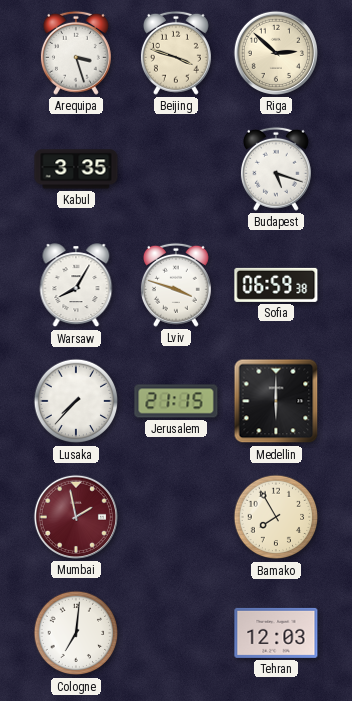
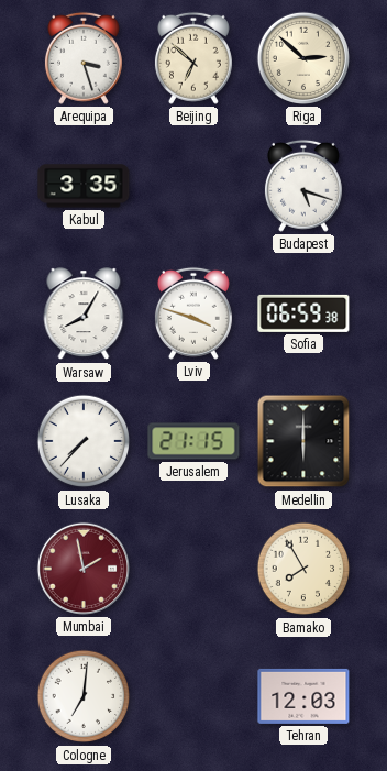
Beijing: 3:48 -> 6:52
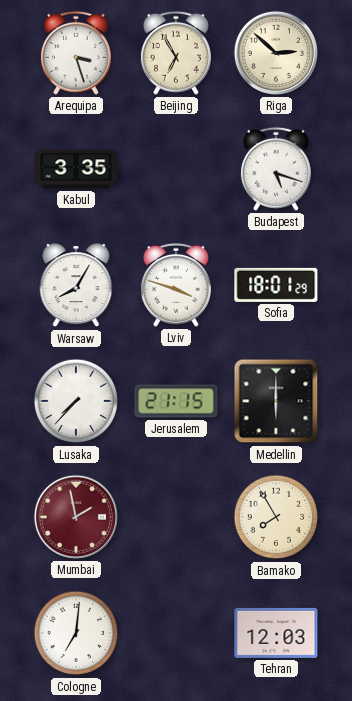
Beijing: 6:52 -> 6:55
Sofia: 06:59 -> 18:01
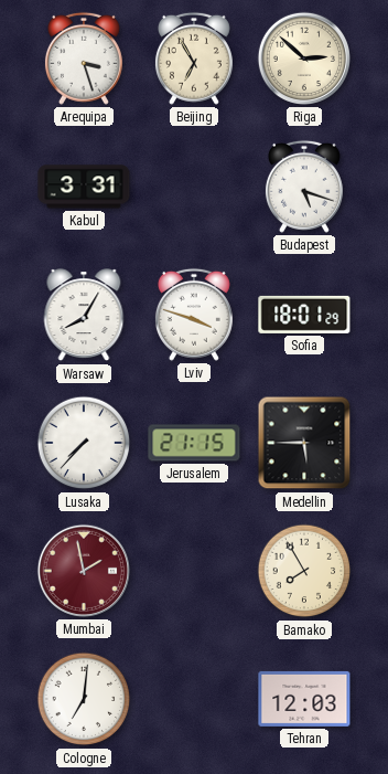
Kabul: 3:35 -> 3:31
Medellin: 6:00 -> 5:45
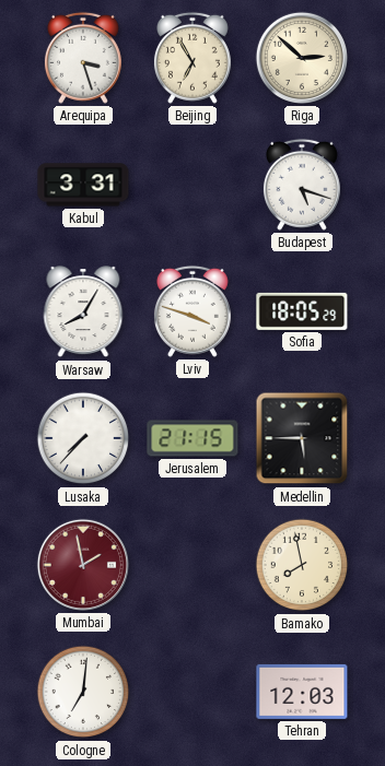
Sofia: 18:01 -> 18:05
Bamako: 7:55 -> 7:58
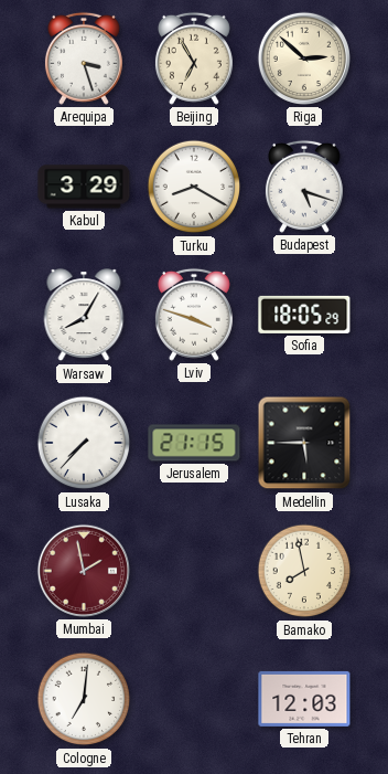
Kabul: 3:31 -> 3:29
Turku: none -> 8:20
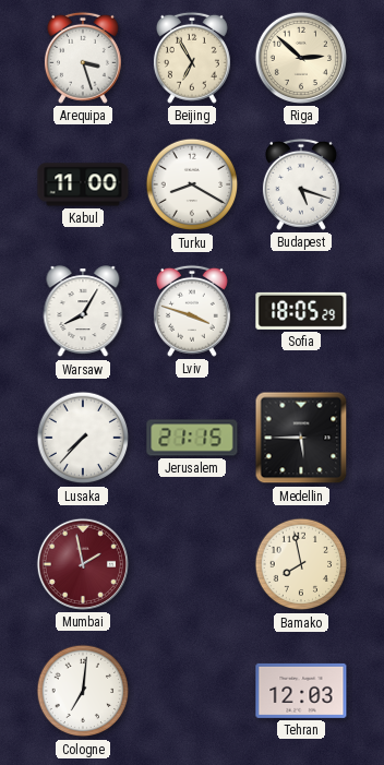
Kabul: 3:29 -> 11:00
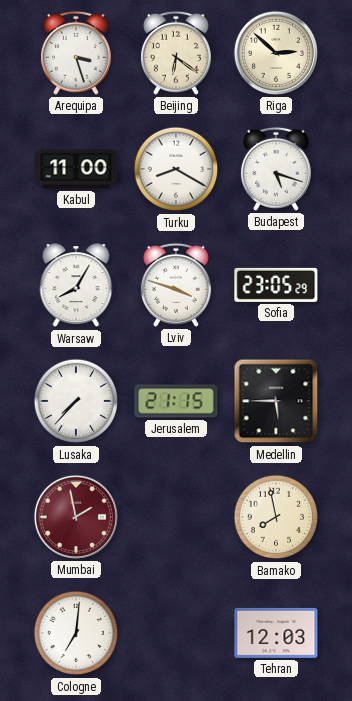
Beijing: 6:55 -> 6:21
Sofia: 18:05 -> 23:05
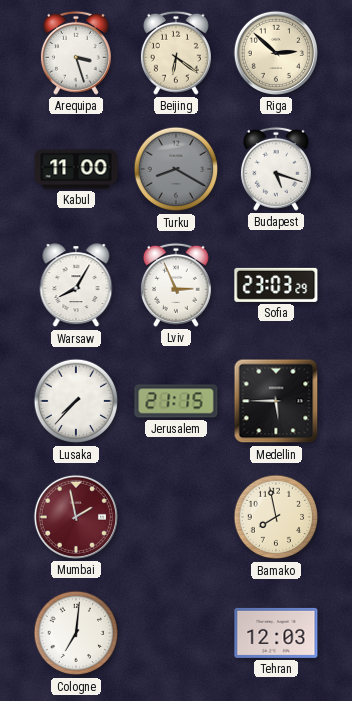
Turku dial: white -> grey
Lviv: 3:48 -> 2:56
Sofia: 23:05 -> 23:03
